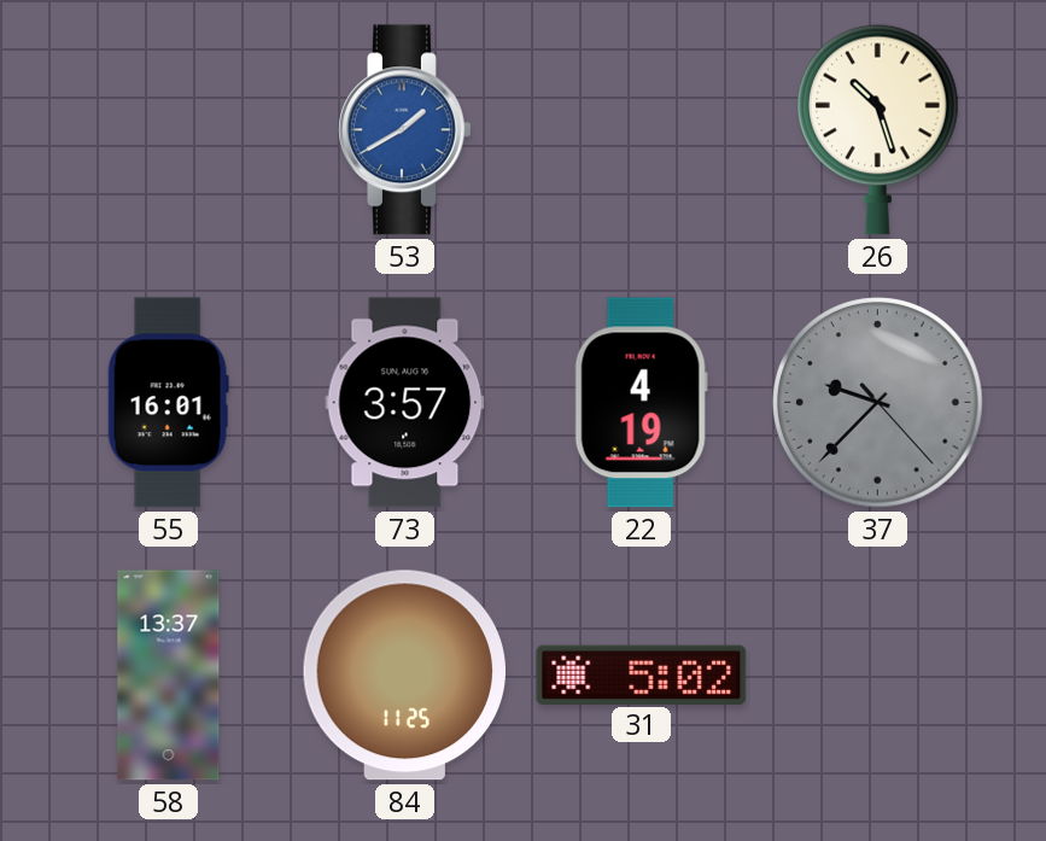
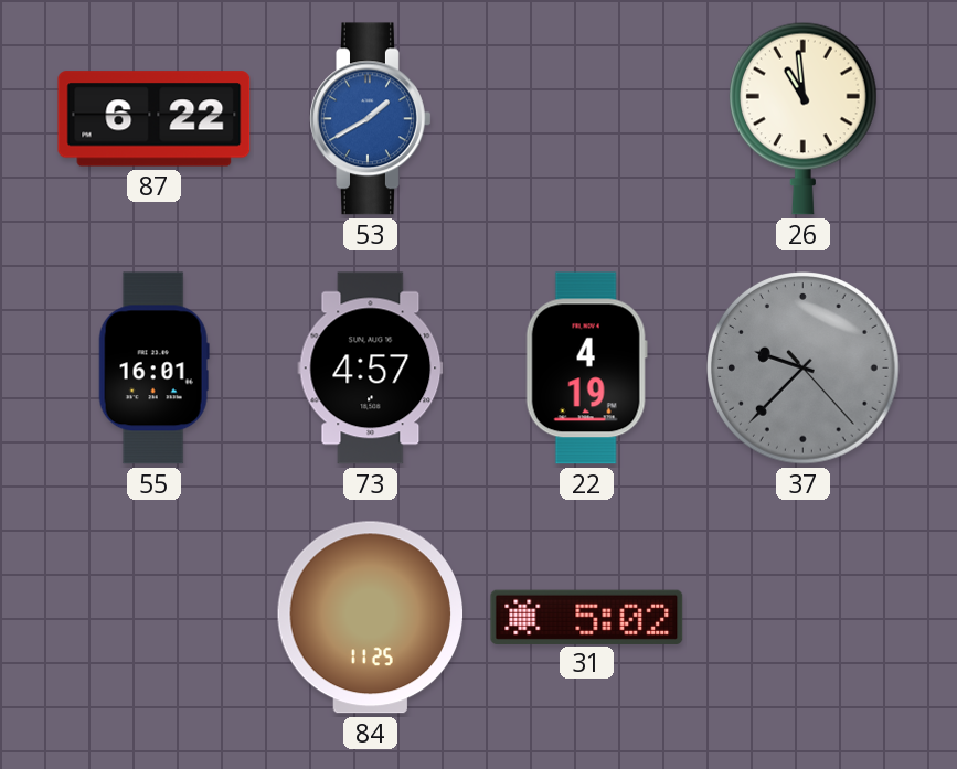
87: none -> 6:22
26: 10:27 -> 10:59
73: 3:57 -> 4:57
58: 13:37 -> none
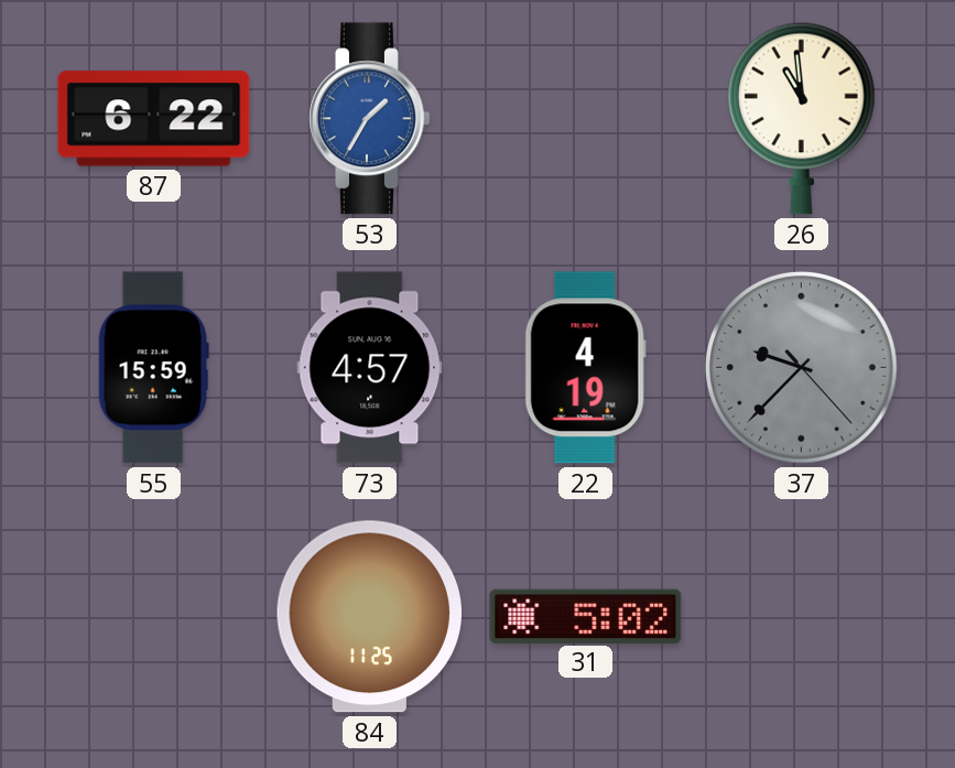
53: 1:40 -> 1:35
55: 16:01 -> 15:59
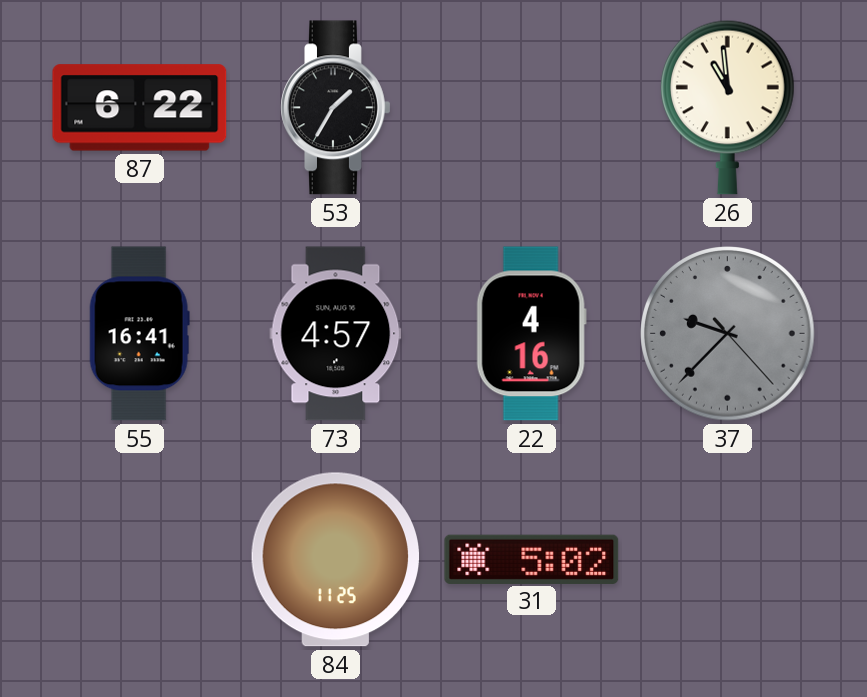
53 dial: blue -> black
55: 15:59 -> 16:41
22: 4:19 -> 4:16
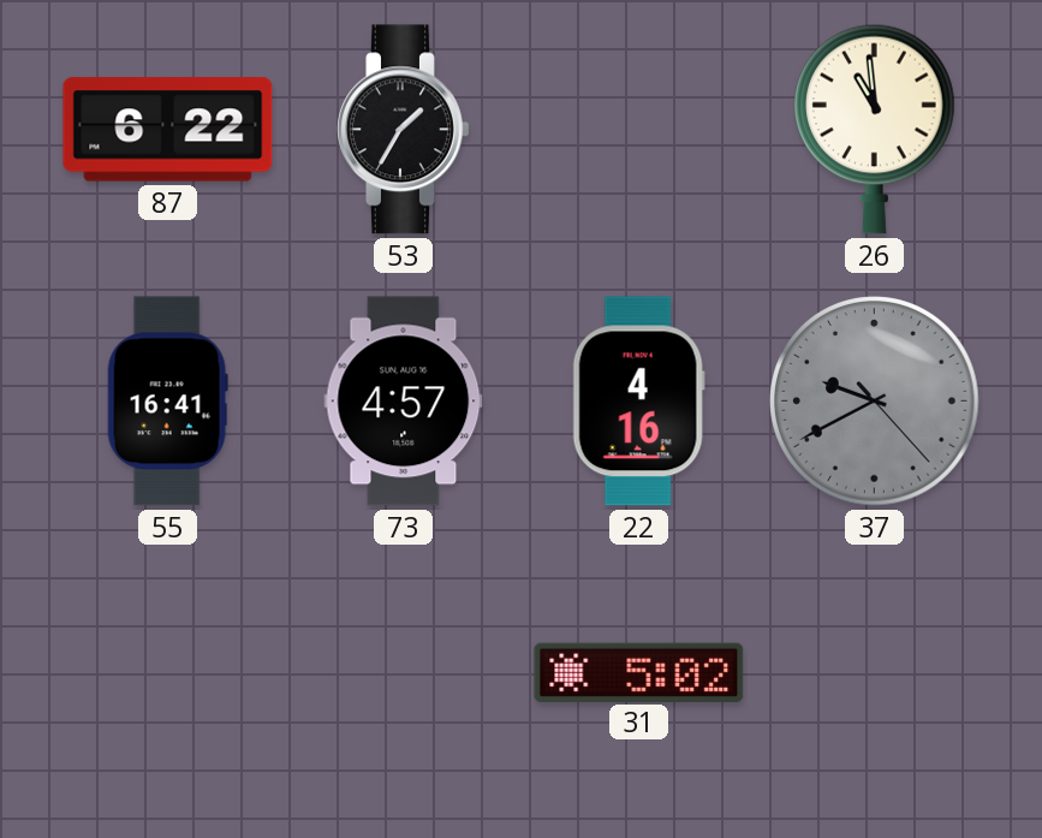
37: 9:37 -> 9:40
84: 11:25 -> none
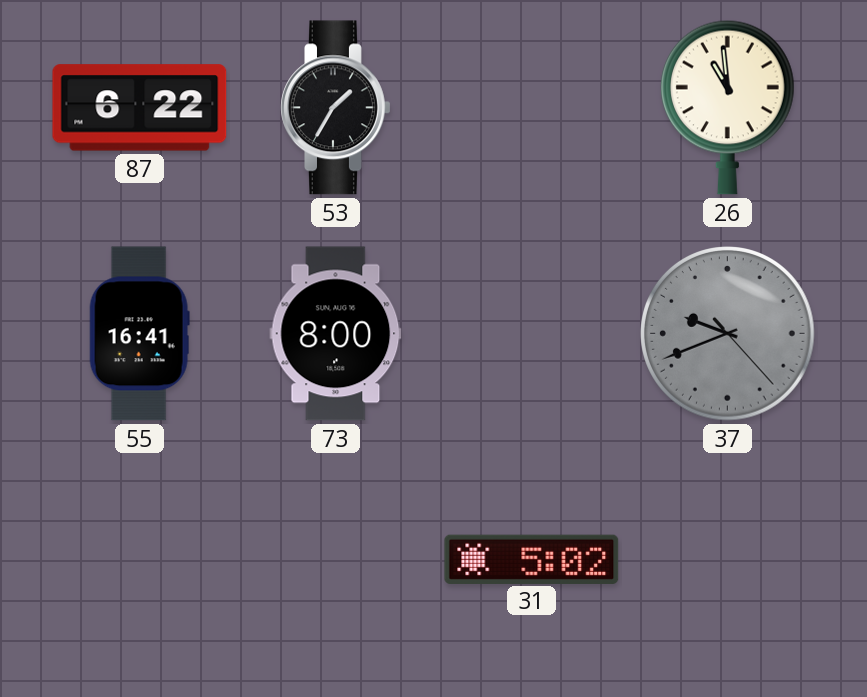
73: 4:57 -> 8:00
22: 4:16 -> none
37: 9:40 -> 9:41
